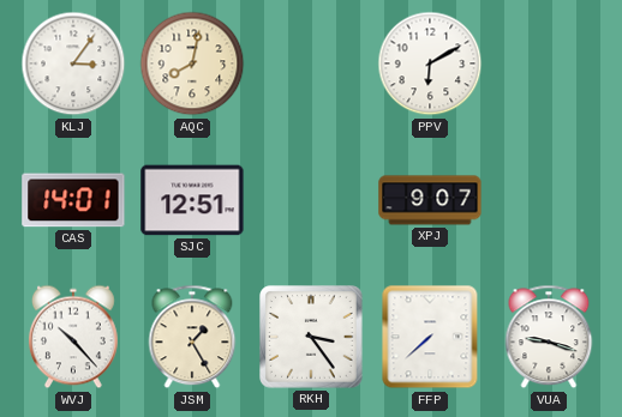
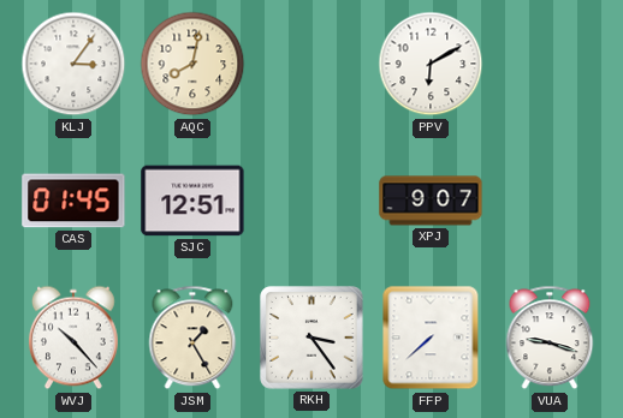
CAS: 14:01 -> 01:45
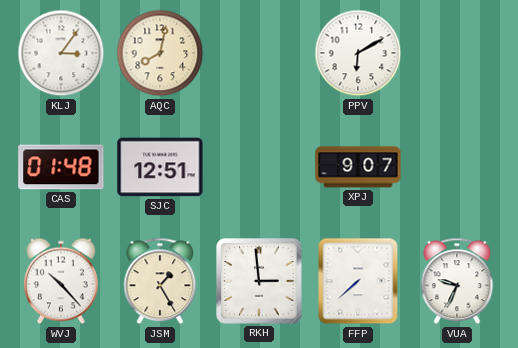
CAS: 01:45 -> 01:48
RKH: 3:24 -> 2:59
VUA: 9:18 -> 9:34
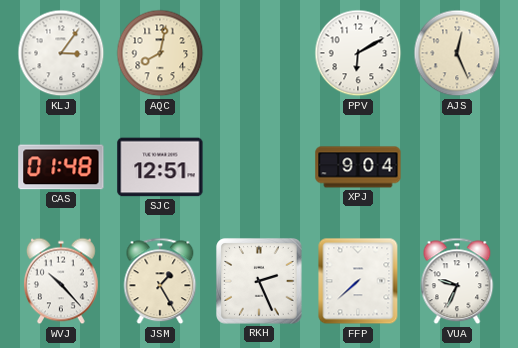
AJS: none -> 12:26
XPJ: 9:07 -> 9:04
RKH: 2:59 -> 2:26
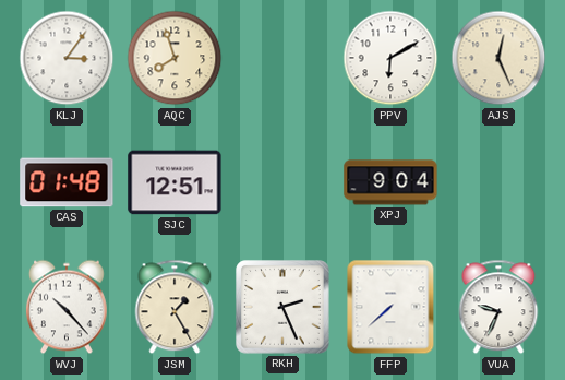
AQC: 8:02 -> 7:57
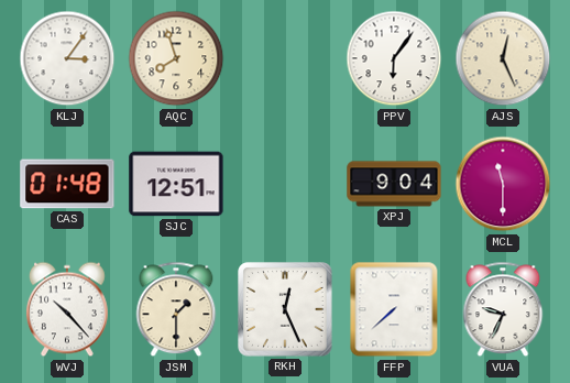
PPV: 6:10 -> 6:06
MCL: none -> 11:30
JSM: 1:25 -> 1:30
RKH: 2:26 -> 12:26
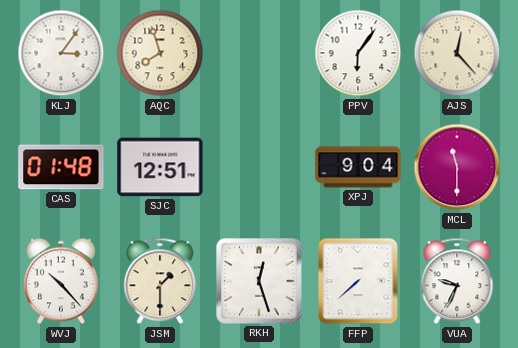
AJS: 12:26 -> 12:23
RKH: 12:26 -> 12:27
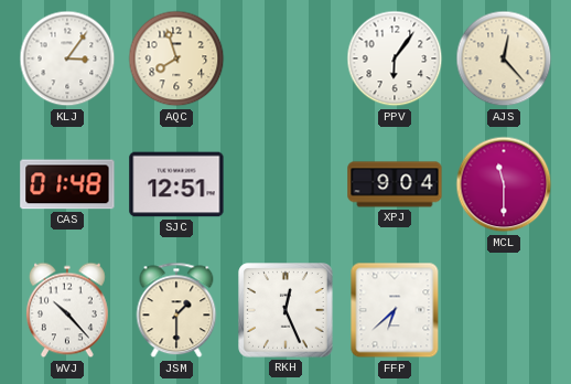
RKH: 12:27 -> 12:26
FFP: 7:38 -> 6:38
VUA: 9:34 -> none
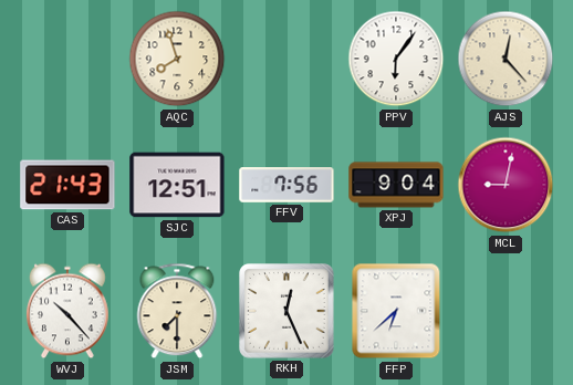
KLJ: 3:06 -> none
CAS: 01:48 -> 21:43
FFV: none -> 7:56
MCL: 11:30 -> 9:02
JSM: 1:30 -> 7:30
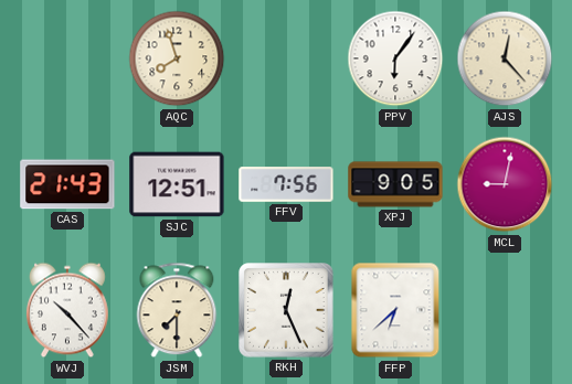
XPJ: 9:04 -> 9:05
